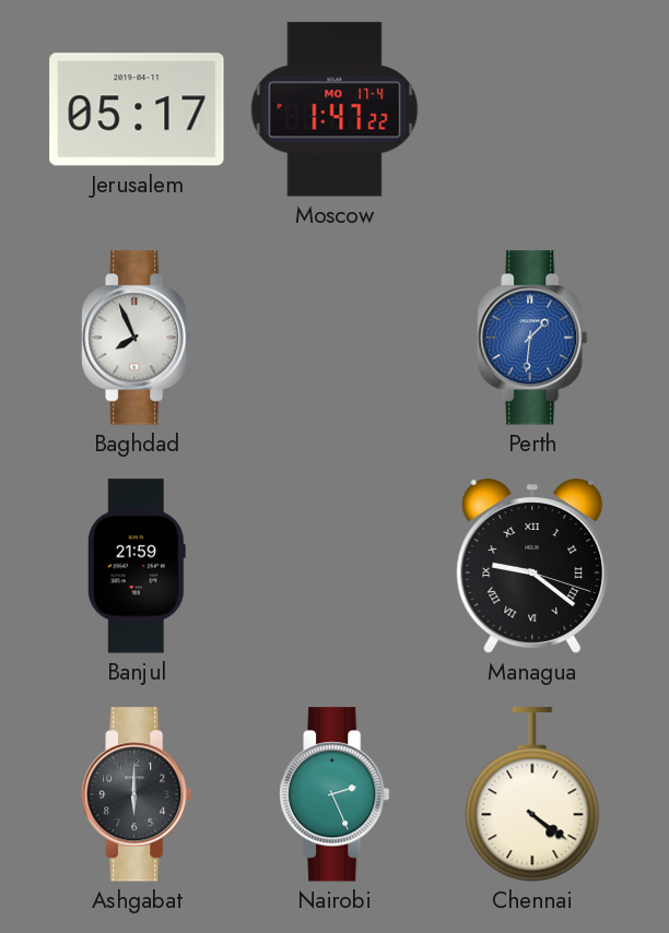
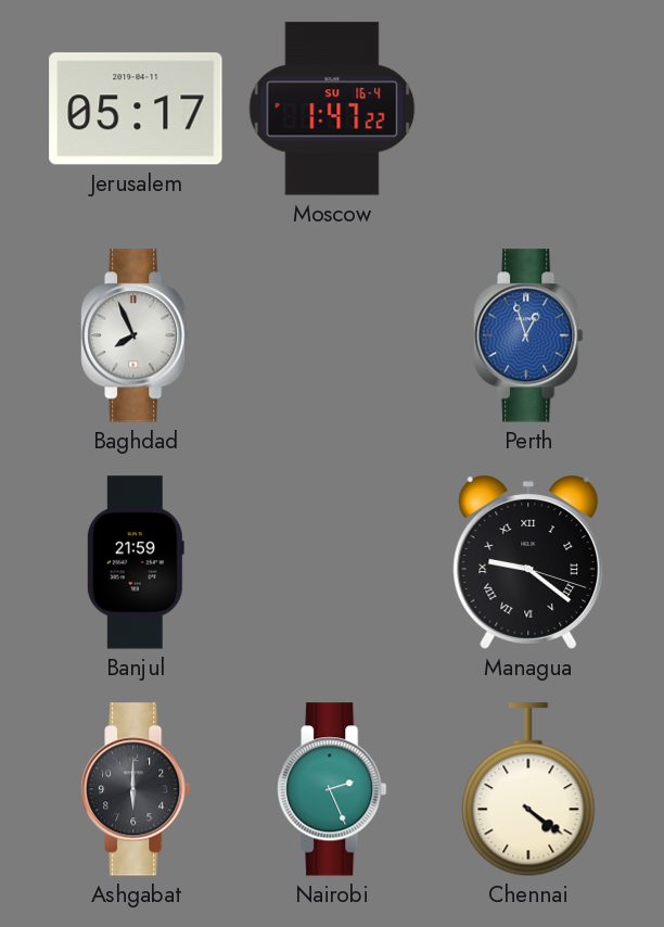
Moscow date: MO 17-4 -> SU 16-4
Perth: 1:31 -> 12:57
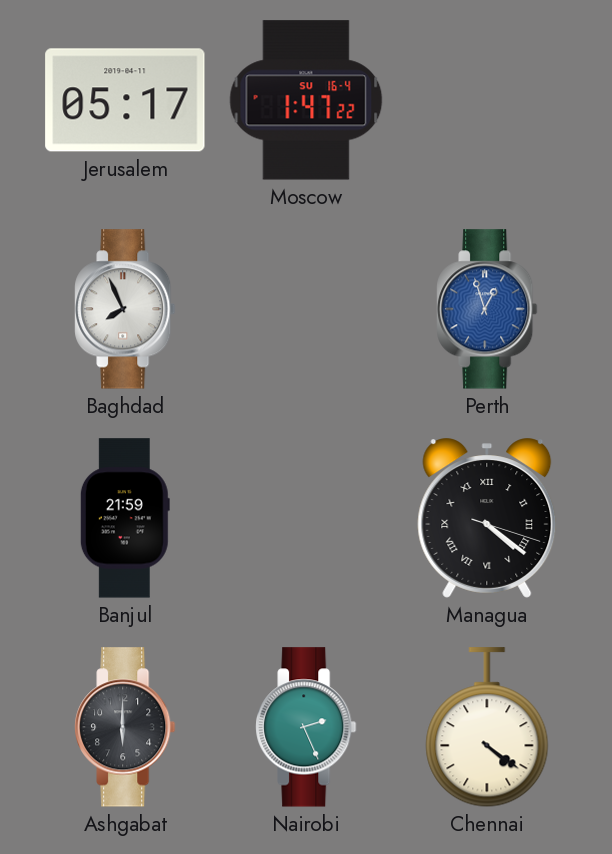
Managua: 9:21 -> 4:21
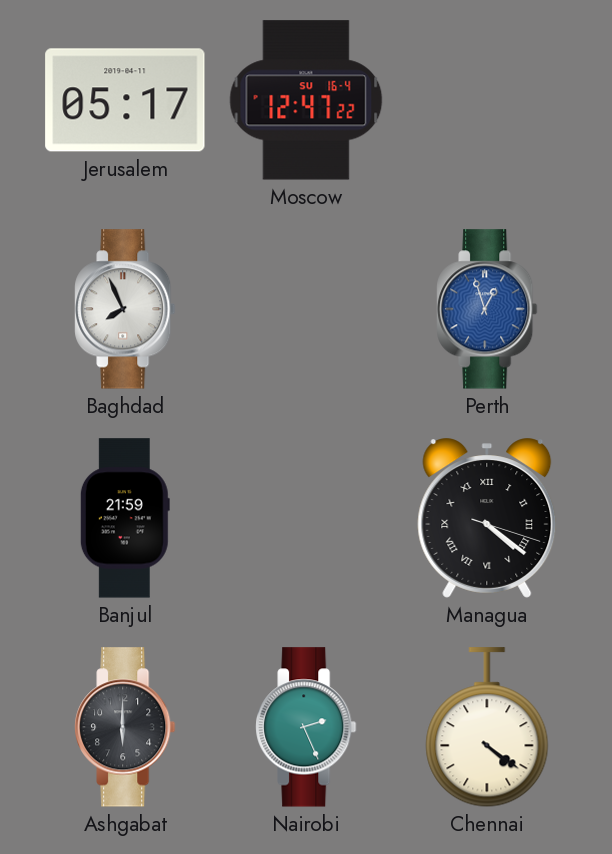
Moscow: 1:47 -> 12:47
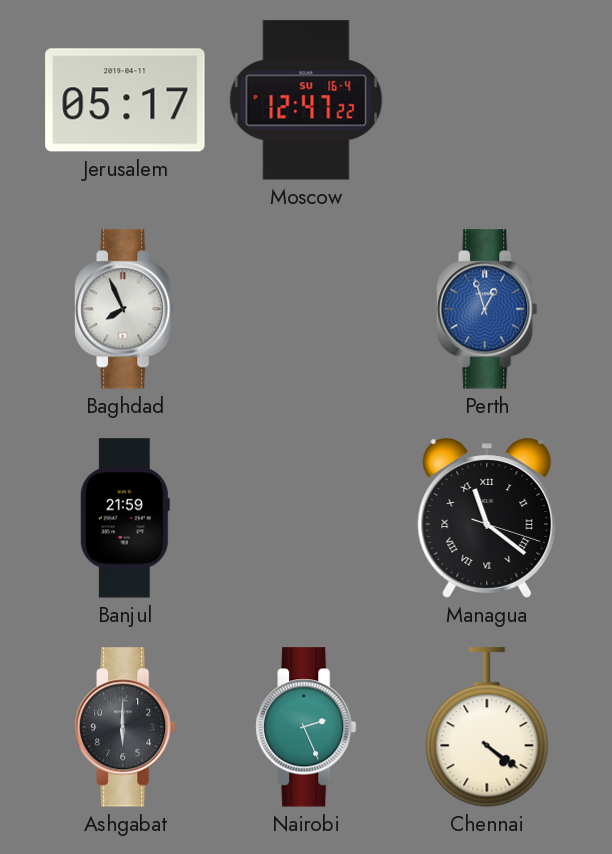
Managua: 4:21 -> 11:21
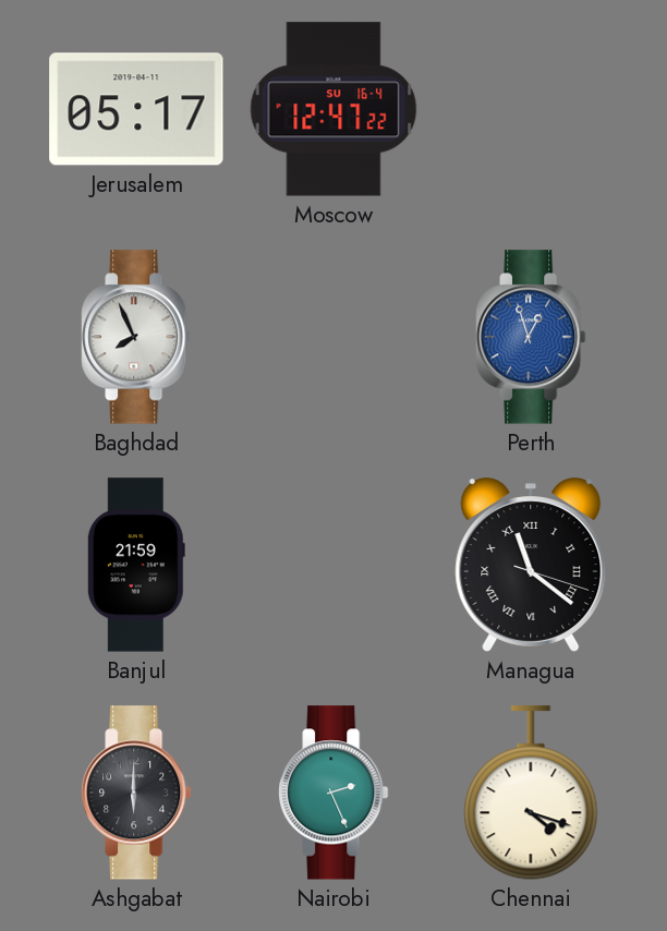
Chennai: 4:21 -> 4:18
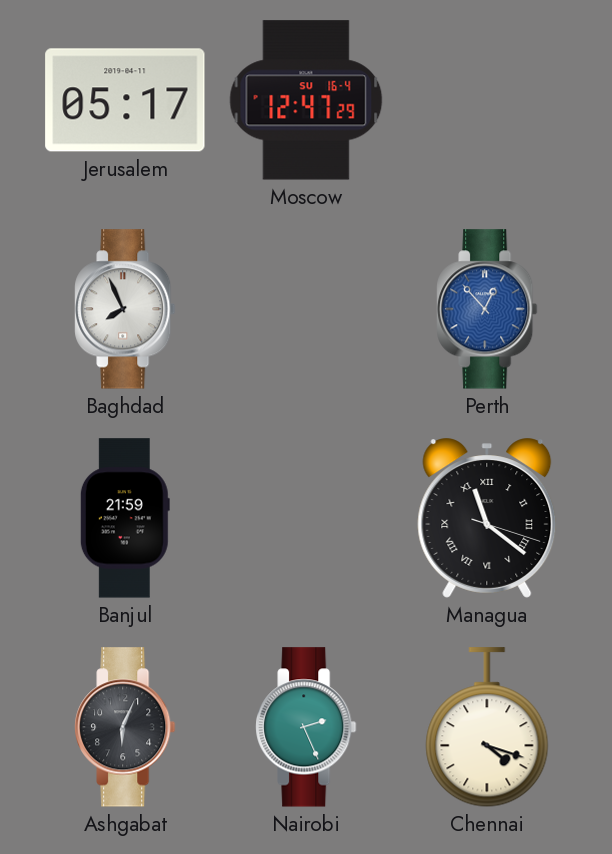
Moscow: 12:47:22 -> 12:47:29
Perth: 12:57 -> 12:53
Ashgabat: 6:00 -> 6:04
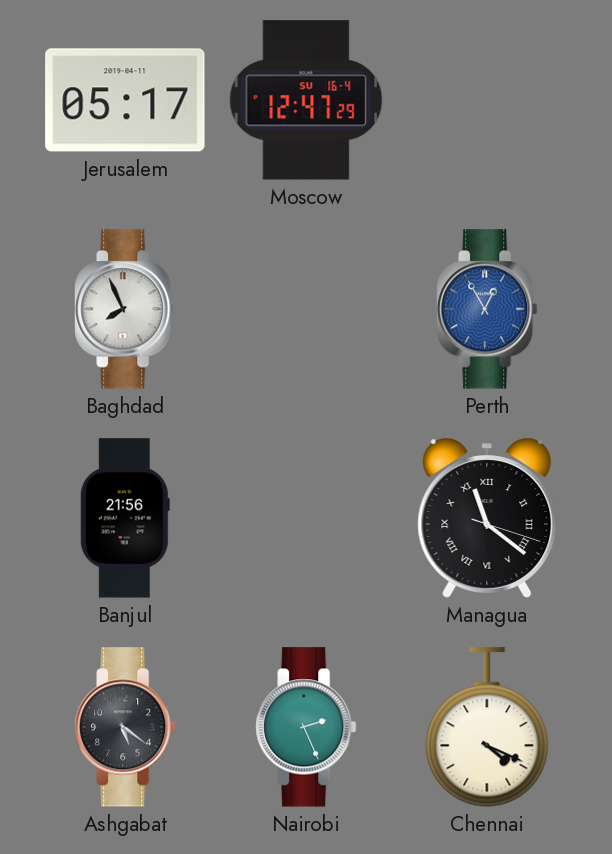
Perth: 12:53 -> 12:55
Banjul: 21:59 -> 21:56
Ashgabat: 6:04 -> 5:21
Chennai: 4:18 -> 4:19
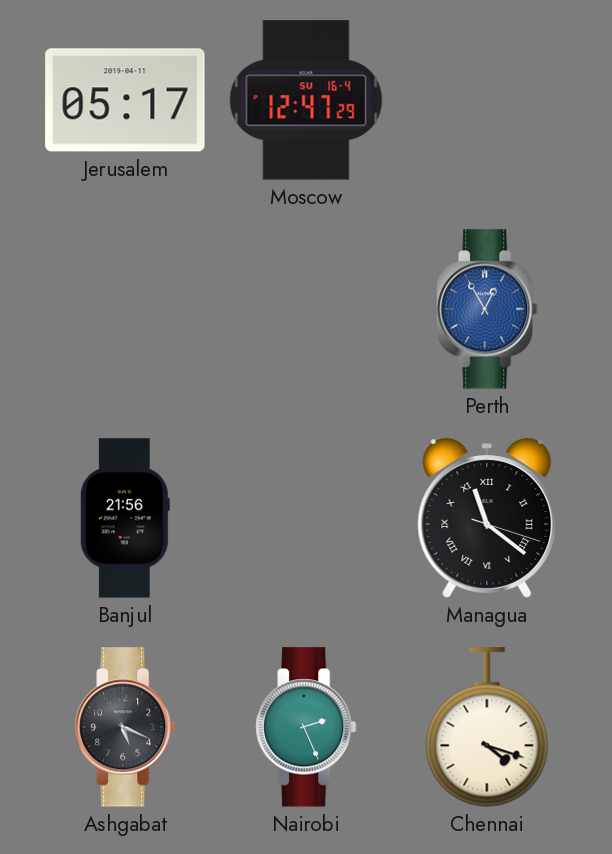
Baghdad: 7:56 -> none
Ashgabat: 5:21 -> 5:19
Chennai: 4:19 -> 4:18
